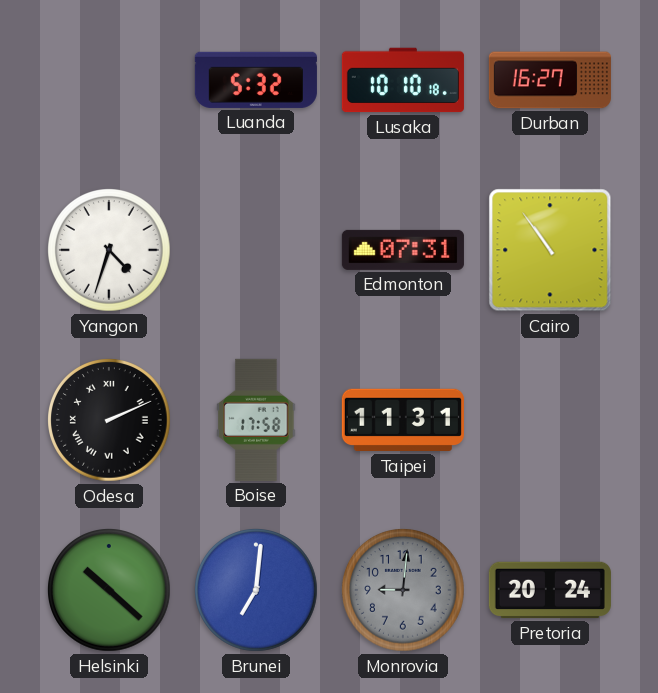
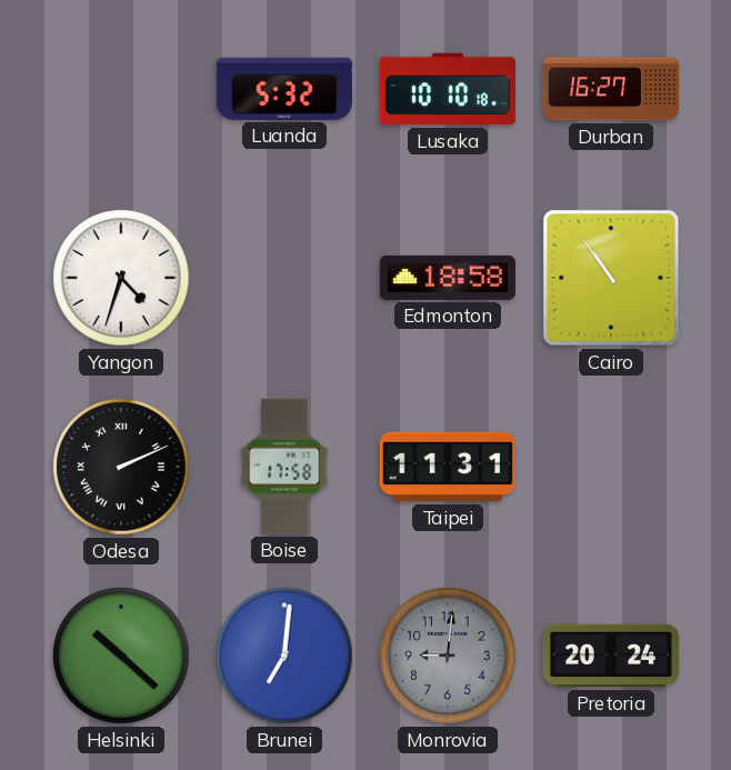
Edmonton: 07:31 -> 18:58
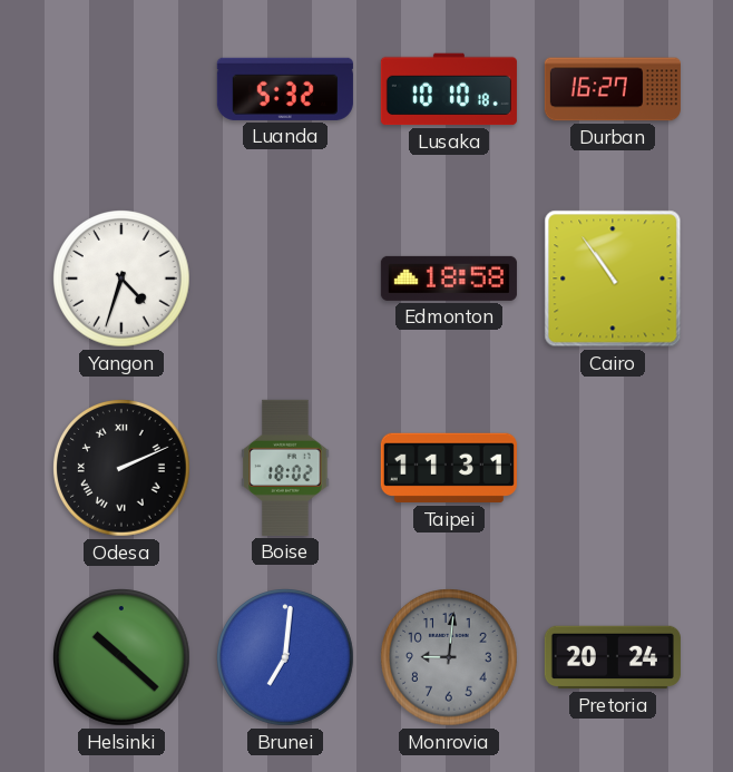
Boise: 17:58 -> 18:02
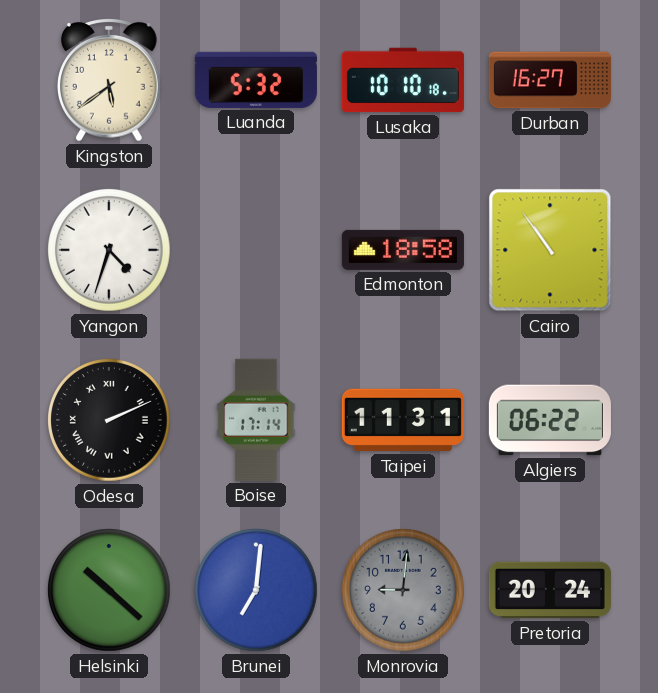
Kingston: none -> 5:39
Boise: 18:02 -> 17:14
Algiers: none -> 06:22
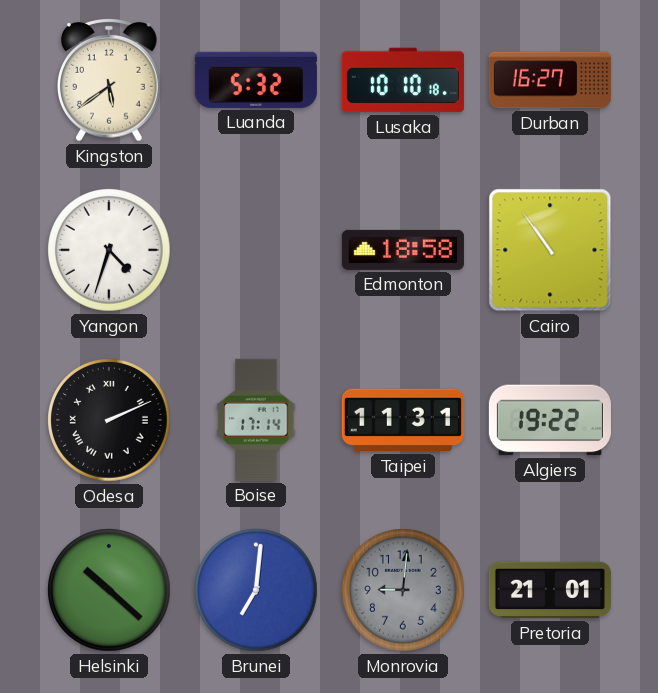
Algiers: 06:22 -> 19:22
Pretoria: 20:24 -> 21:01
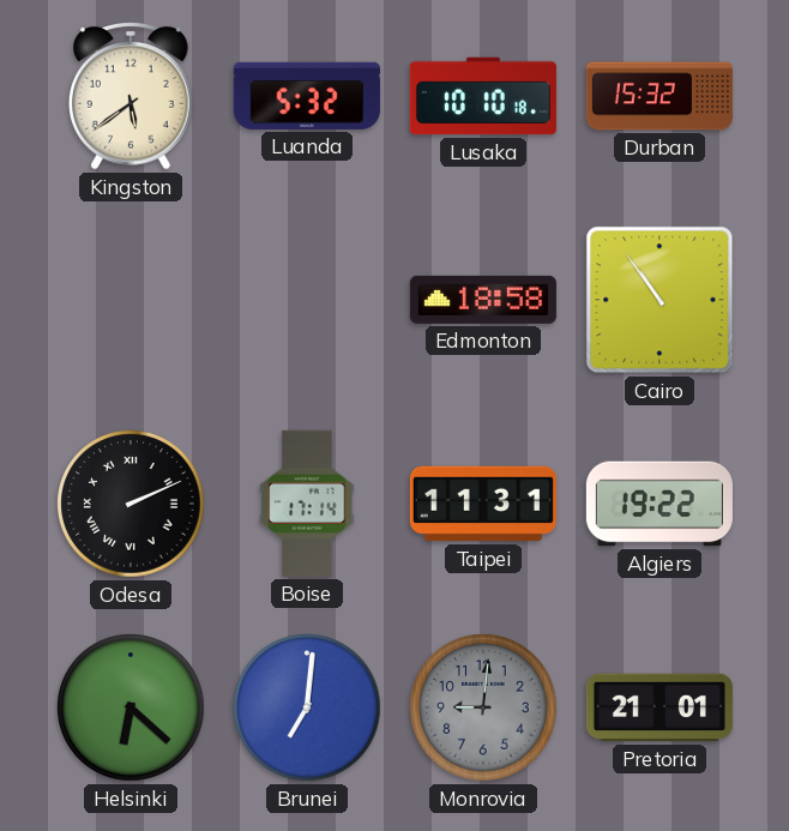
Durban: 16:27 -> 15:32
Yangon: 4:33 -> none
Helsinki: 10:22 -> 6:22
